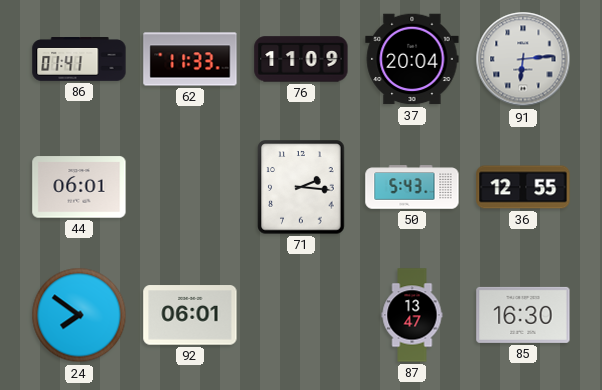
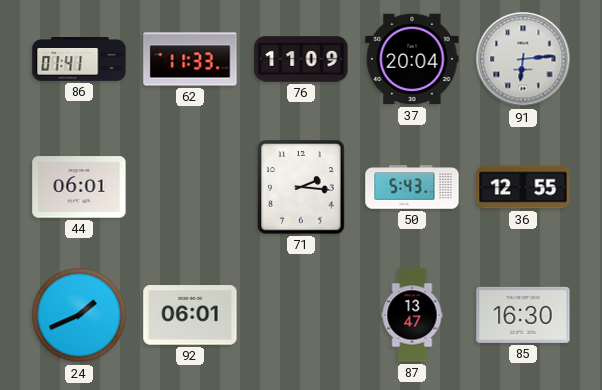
24: 7:51 -> 1:41
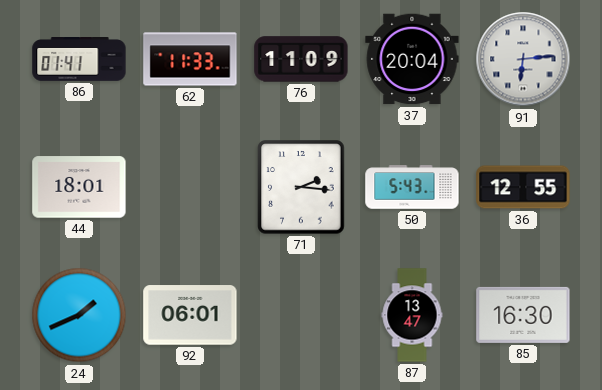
44: 06:01 -> 18:01
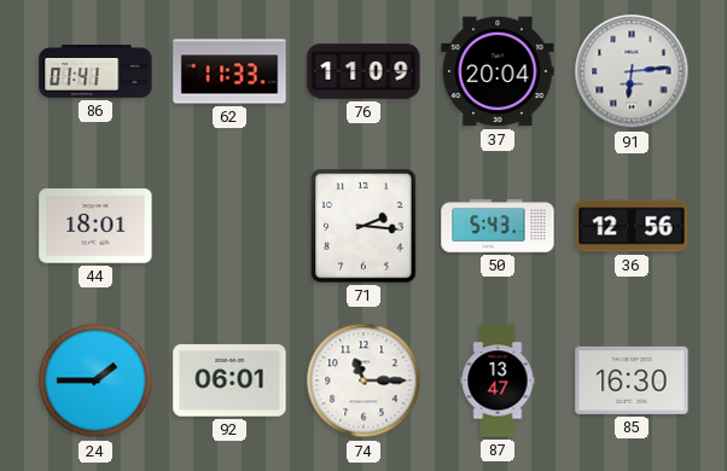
36: 12:55 -> 12:56
24: 1:41 -> 1:45
74: none -> 11:15
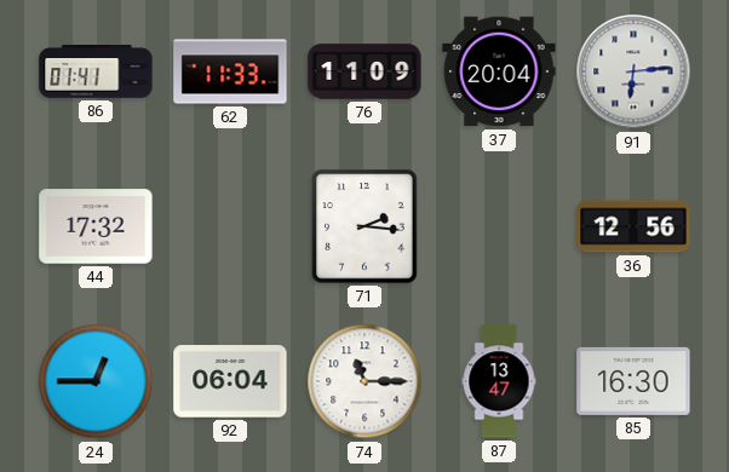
44: 18:01 -> 17:32
50: 5:43 -> none
24: 1:45 -> 12:45
92: 06:01 -> 06:04
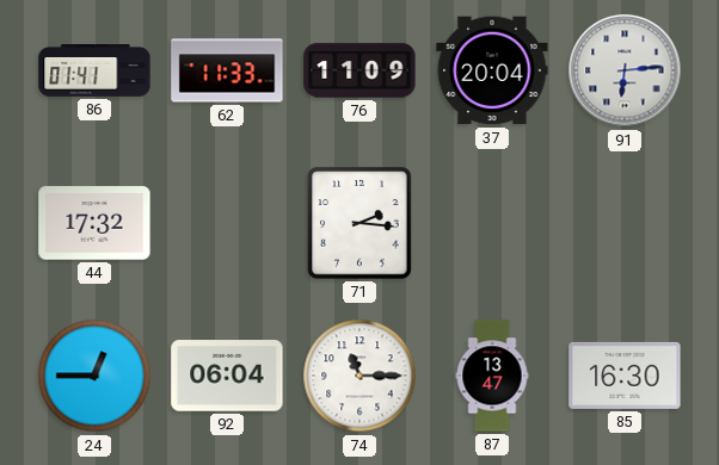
36: 12:56 -> none
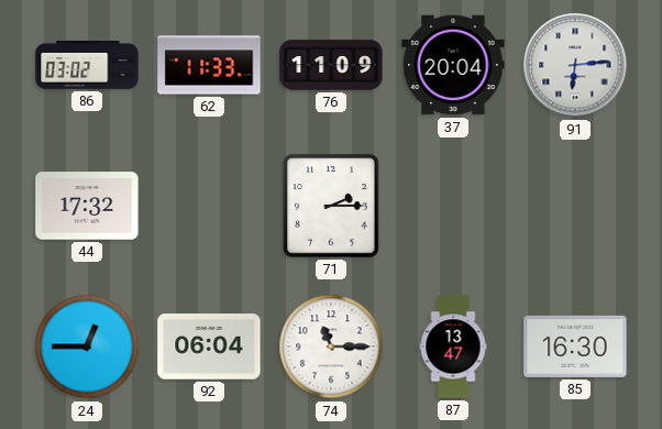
86: 01:41 -> 03:02
71: 2:16 -> 2:15
